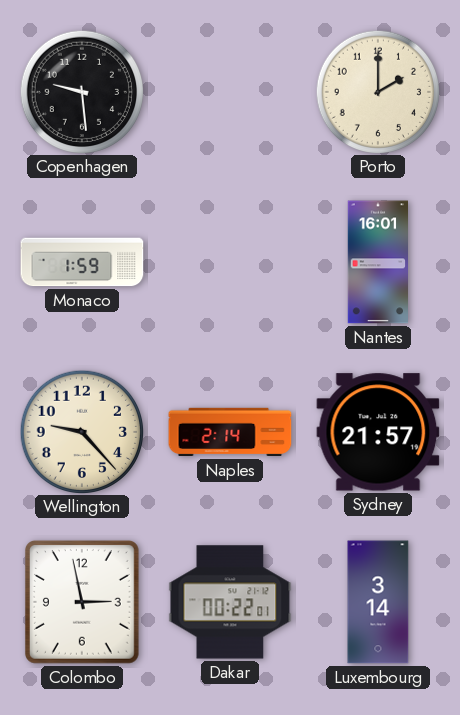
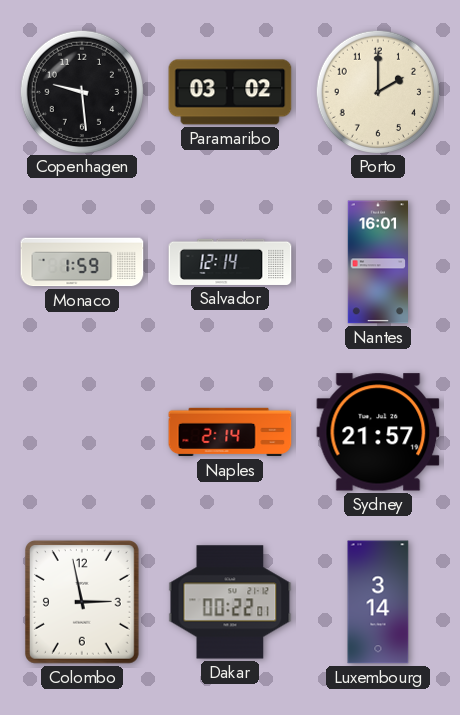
Paramaribo: none -> 03:02
Salvador: none -> 12:14
Wellington: 9:23 -> none
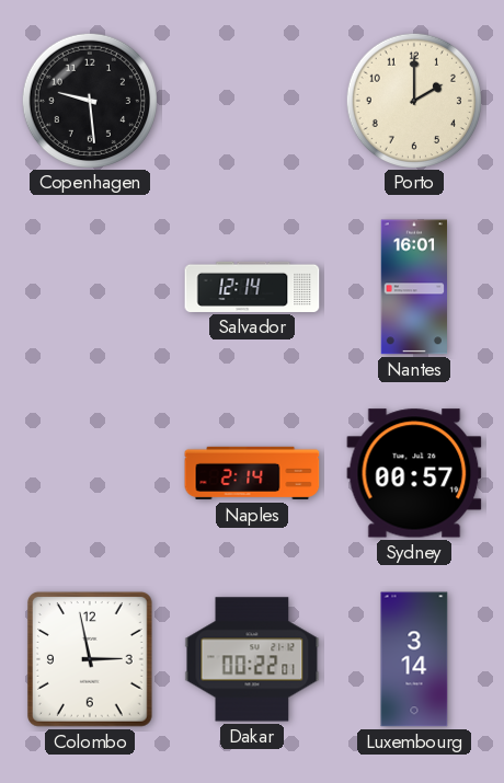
Paramaribo: 03:02 -> none
Monaco: 1:59 -> none
Sydney: 21:57 -> 00:57
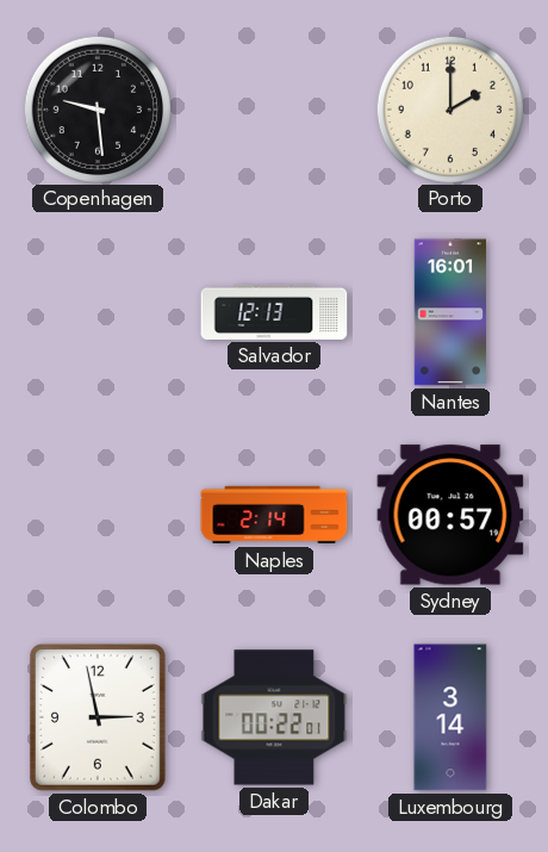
Salvador: 12:14 -> 12:13
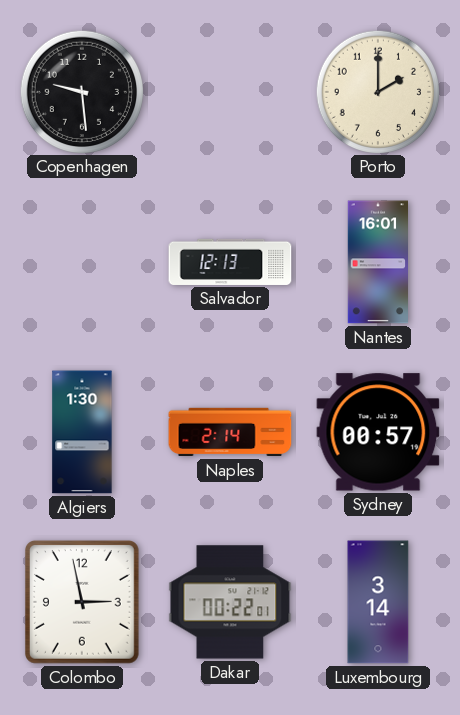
Algiers: none -> 1:30
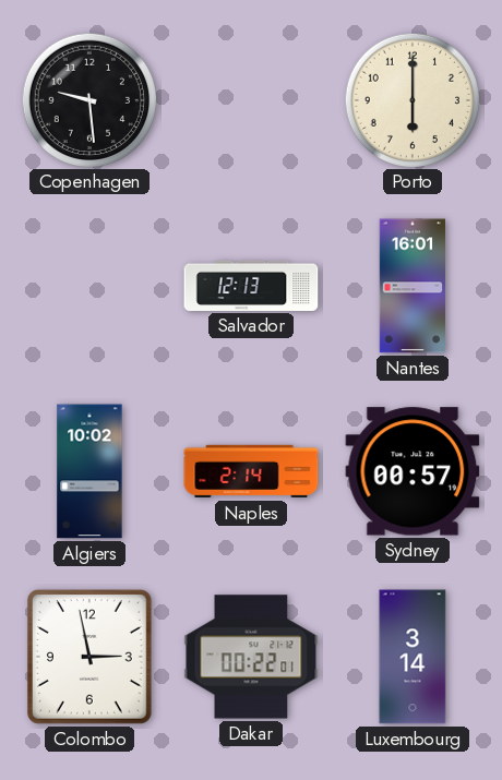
Porto: 2:00 -> 6:00
Algiers: 1:30 -> 10:02
